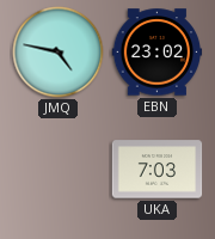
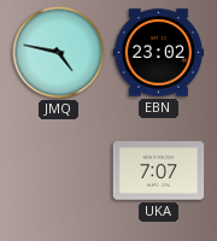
UKA: 7:03 -> 7:07
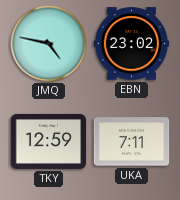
TKY: none -> 12:59
UKA: 7:07 -> 7:11
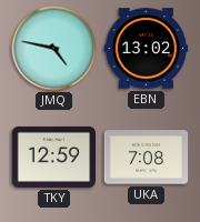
EBN: 23:02 -> 13:02
UKA: 7:11 -> 7:08
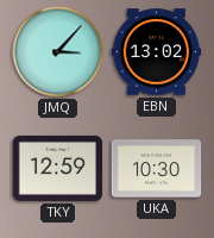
JMQ: 4:47 -> 3:07
UKA: 7:08 -> 10:30
